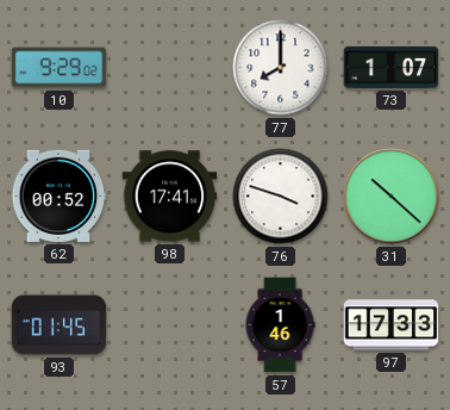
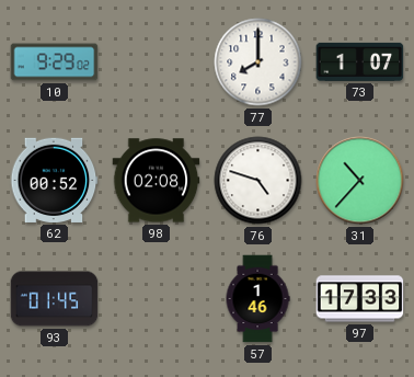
98: 17:41 -> 02:08
76: 3:48 -> 4:48
31: 10:22 -> 10:37
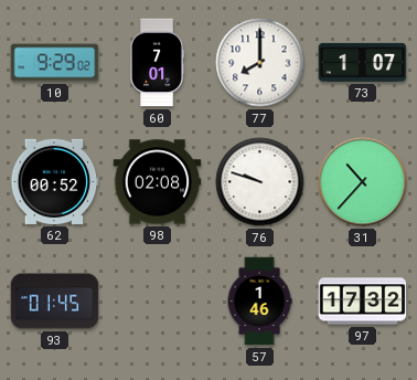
60: none -> 7:01
76: 4:48 -> 9:48
97: 17:33 -> 17:32
